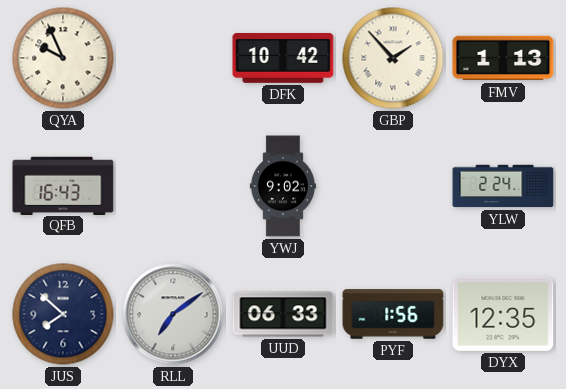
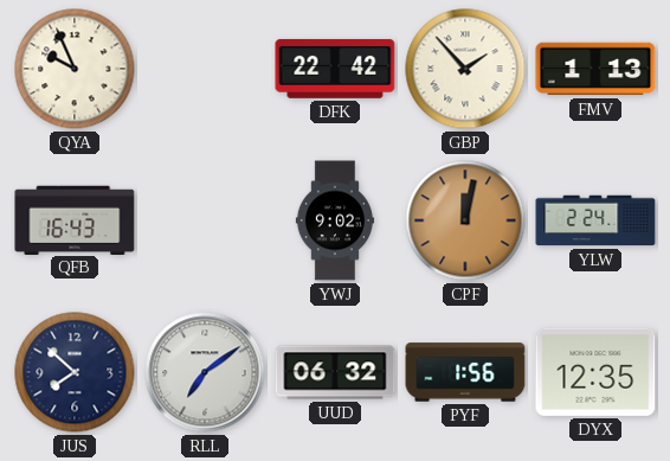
DFK: 10:42 -> 22:42
CPF: none -> 12:02
UUD: 06:33 -> 06:32
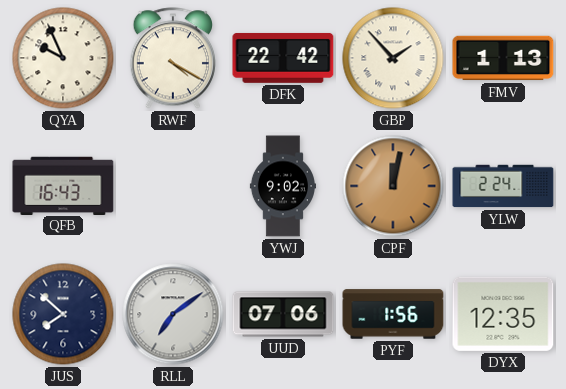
RWF: none -> 4:20
UUD: 06:32 -> 07:06
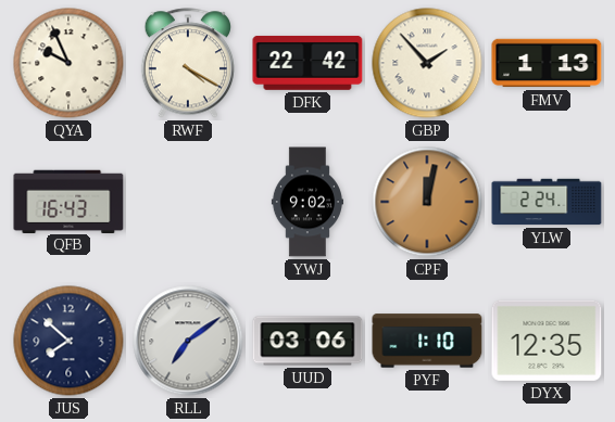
UUD: 07:06 -> 03:06
PYF: 1:56 -> 1:10
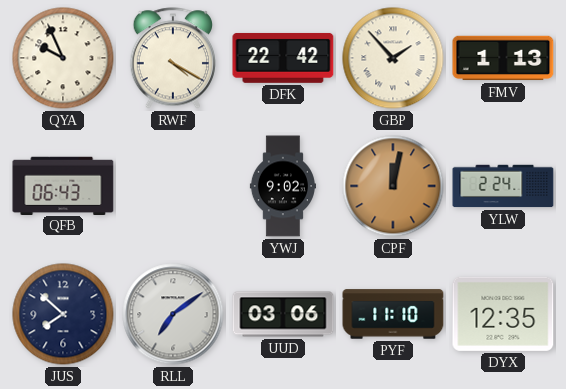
QFB: 16:43 -> 06:43
PYF: 1:10 -> 11:10
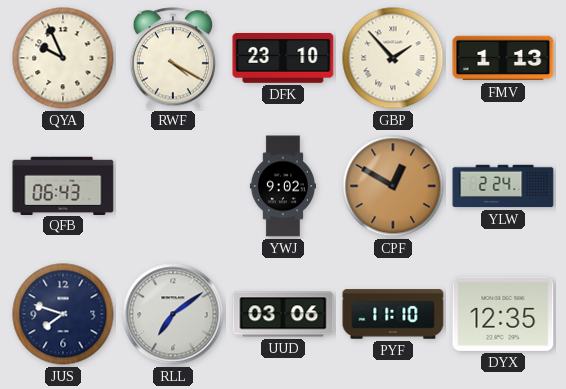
DFK: 22:42 -> 23:10
CPF: 12:02 -> 12:50
JUS: 7:52 -> 7:48
